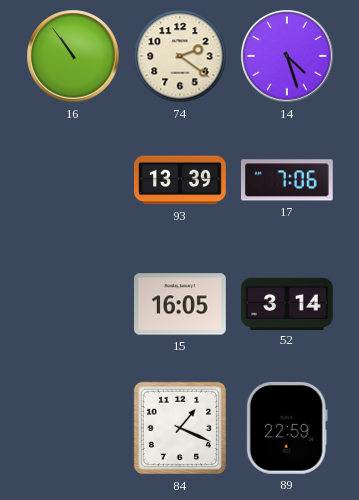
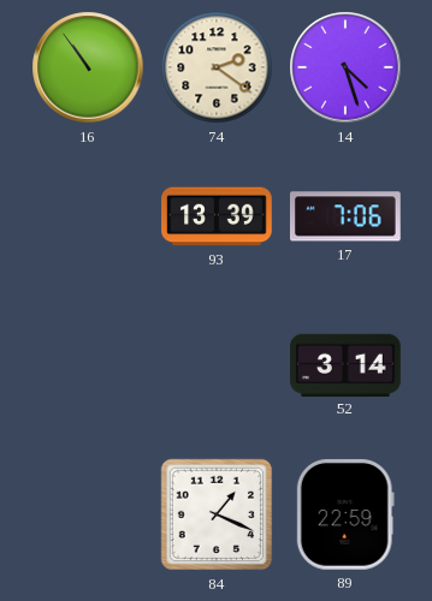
15: 16:05 -> none
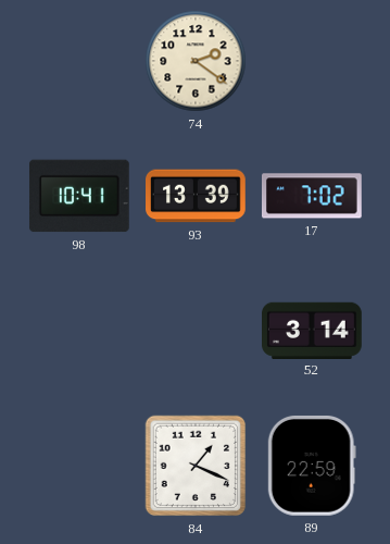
16: 10:54 -> none
14: 4:27 -> none
98: none -> 10:41
17: 7:06 -> 7:02
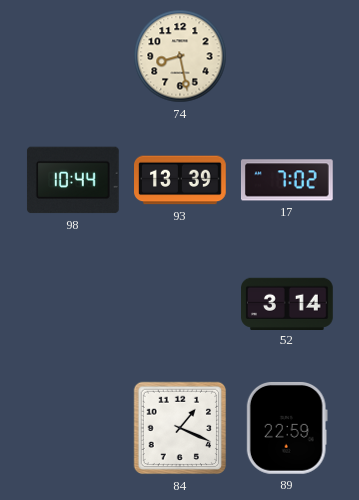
74: 2:21 -> 8:28
98: 10:41 -> 10:44
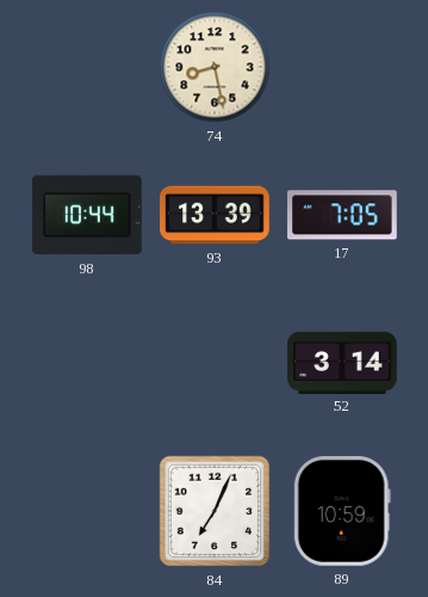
17: 7:02 -> 7:05
84: 1:19 -> 7:04
89: 22:59 -> 10:59
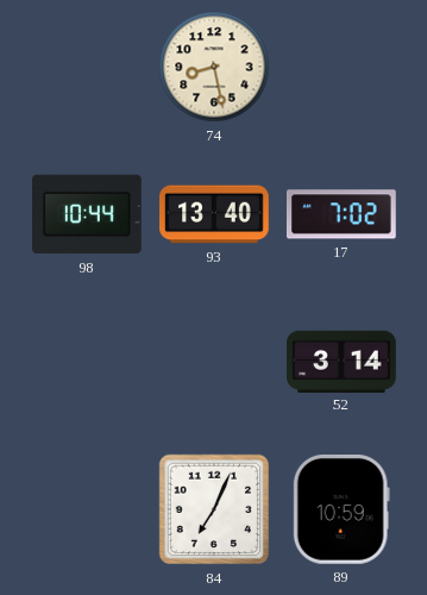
93: 13:39 -> 13:40
17: 7:05 -> 7:02
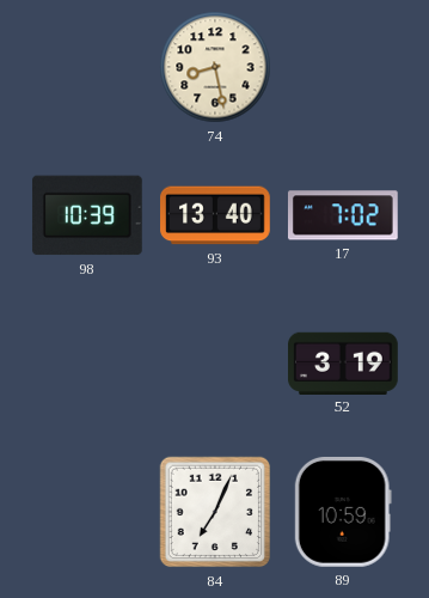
98: 10:44 -> 10:39
52: 3:14 -> 3:19
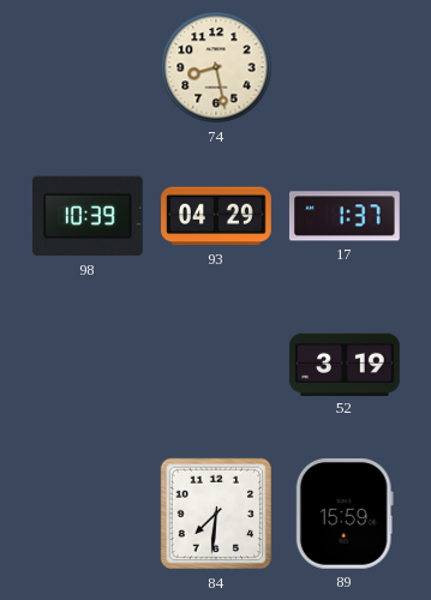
93: 13:40 -> 04:29
17: 7:02 -> 1:37
84: 7:04 -> 7:31
89: 10:59 -> 15:59
